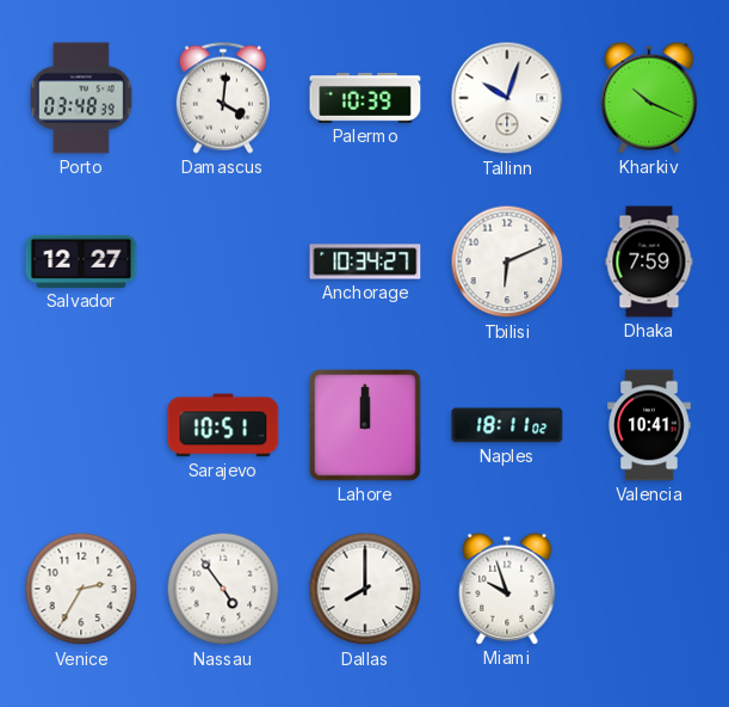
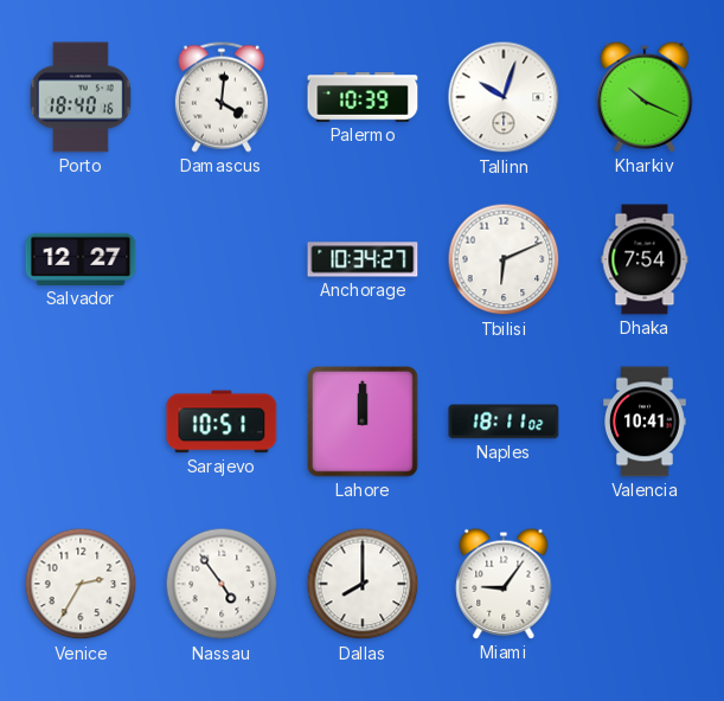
Porto: 03:48 -> 18:40
Dhaka: 7:59 -> 7:54
Miami: 9:57 -> 9:06
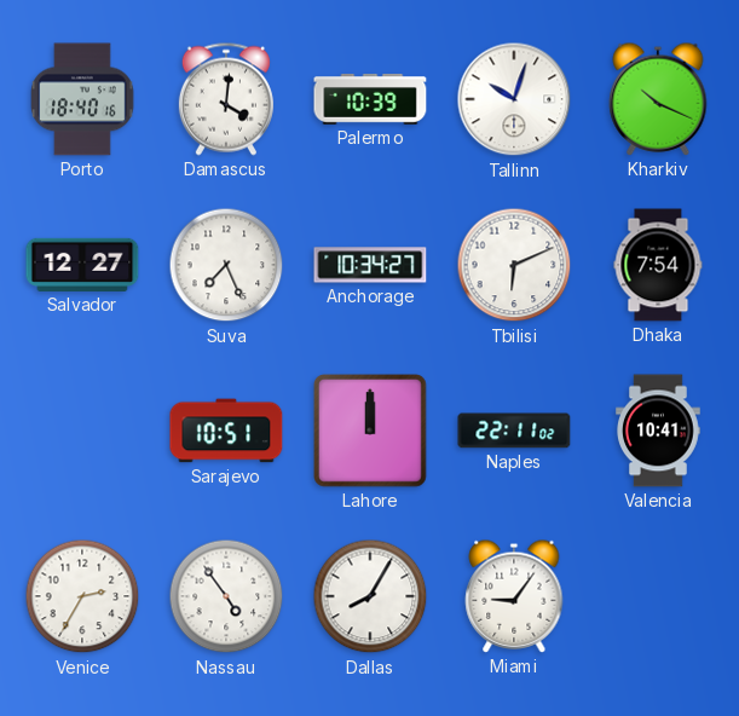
Suva: none -> 7:26
Naples: 18:11 -> 22:11
Dallas: 8:00 -> 8:05
